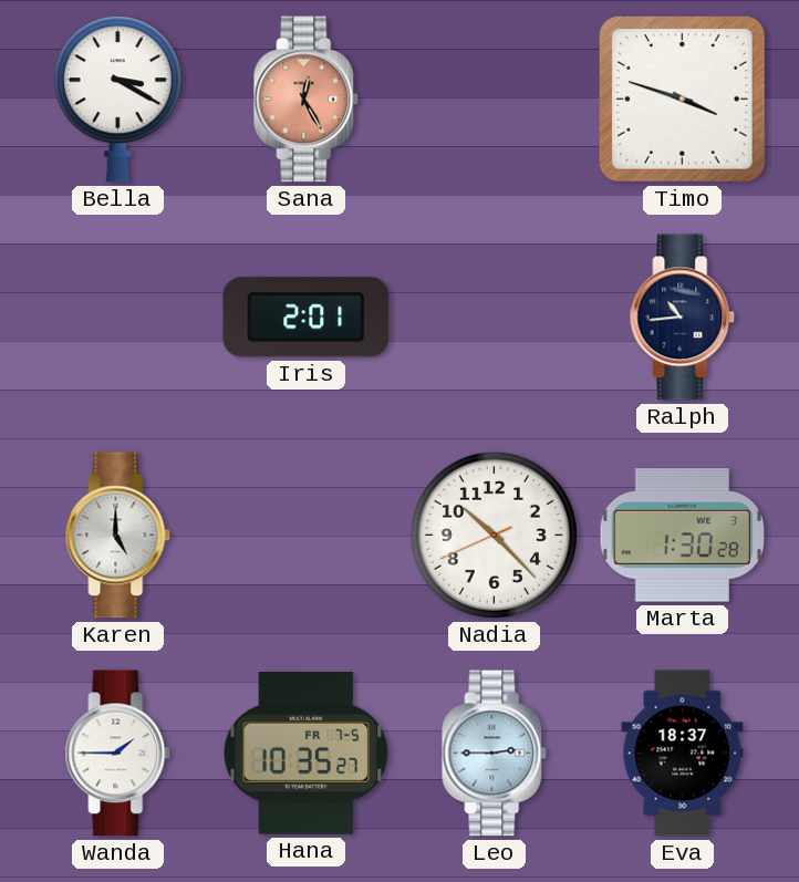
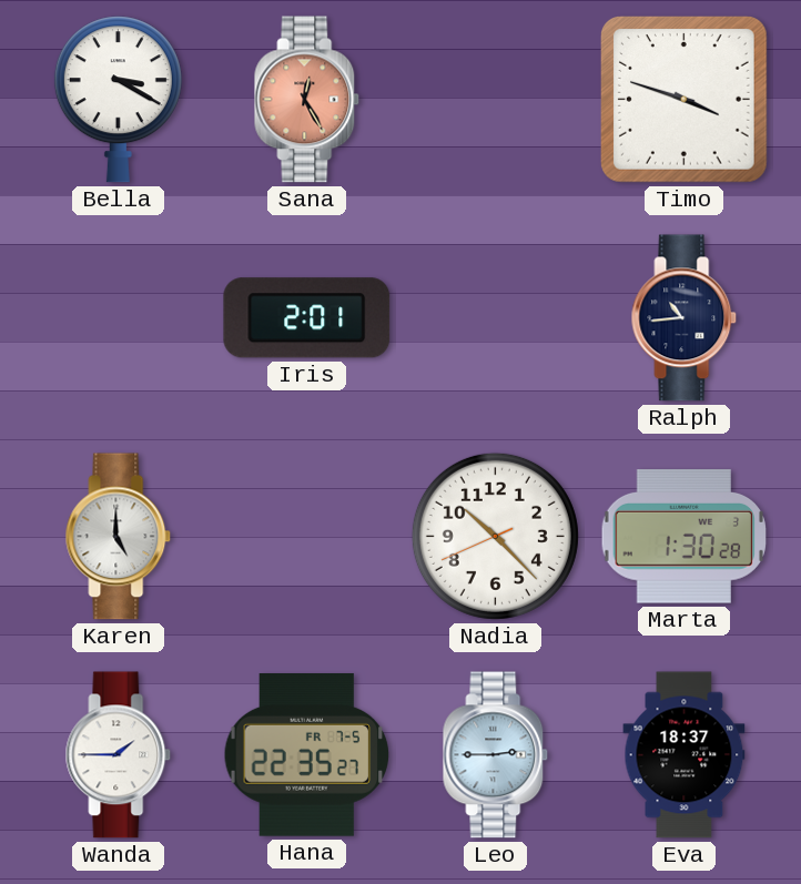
Hana: 10:35 -> 22:35
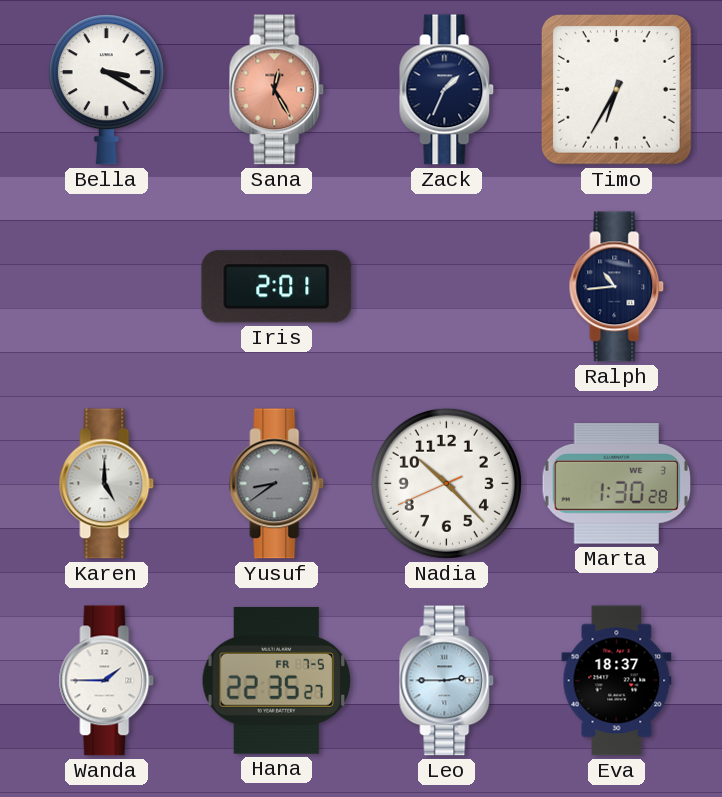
Zack: none -> 1:34
Timo: 3:48 -> 6:35
Yusuf: none -> 8:39
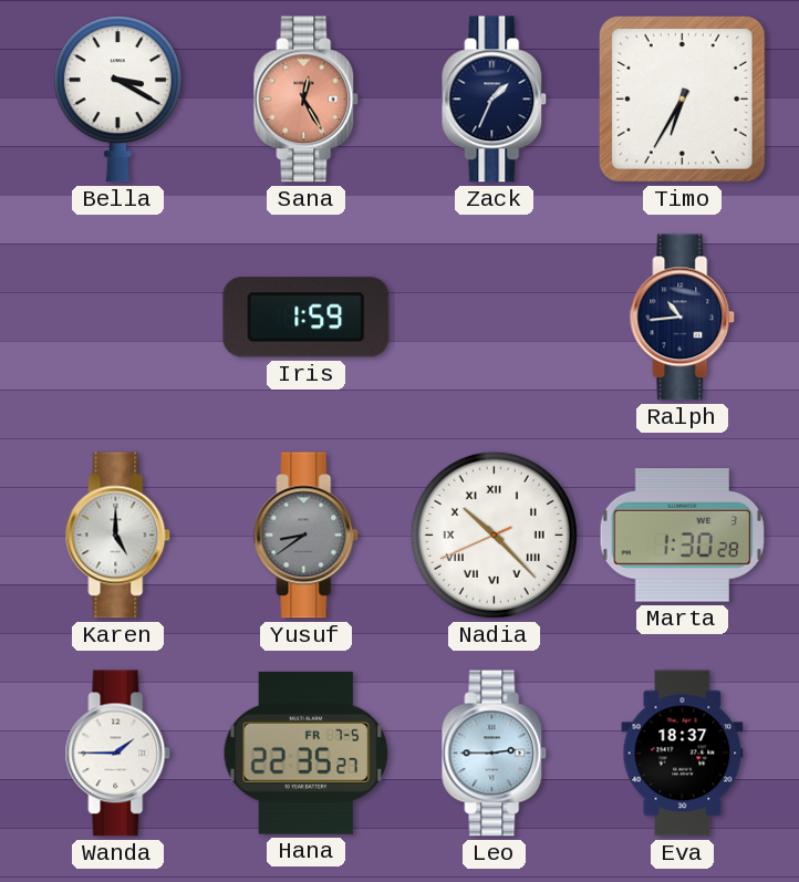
Iris: 2:01 -> 1:59
Nadia numerals: Arabic -> Roman
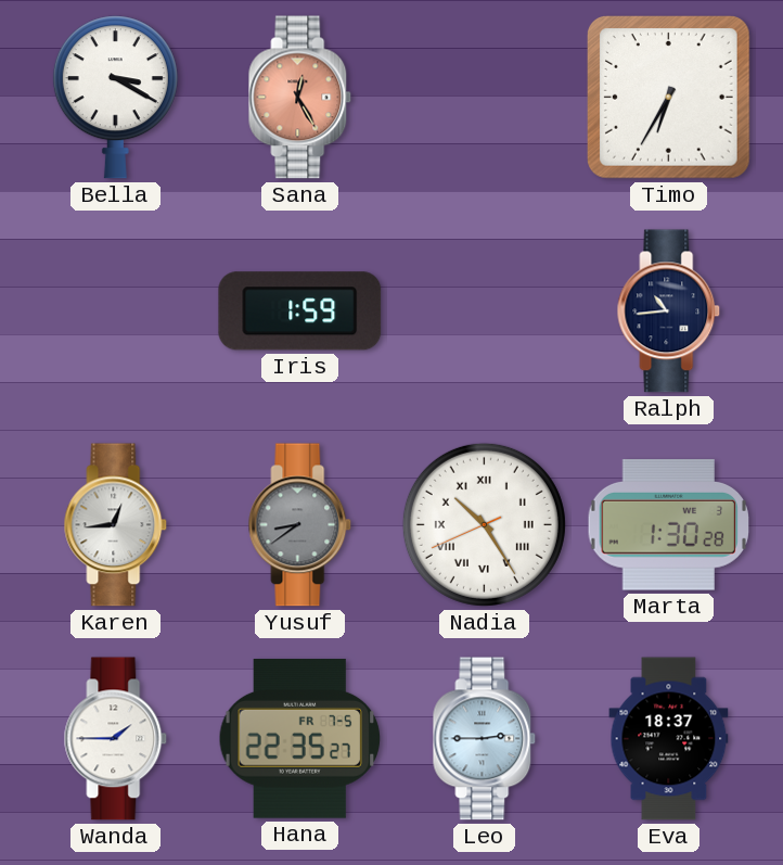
Zack: 1:34 -> none
Karen: 5:00 -> 12:44
Nadia: 10:22 -> 10:24
